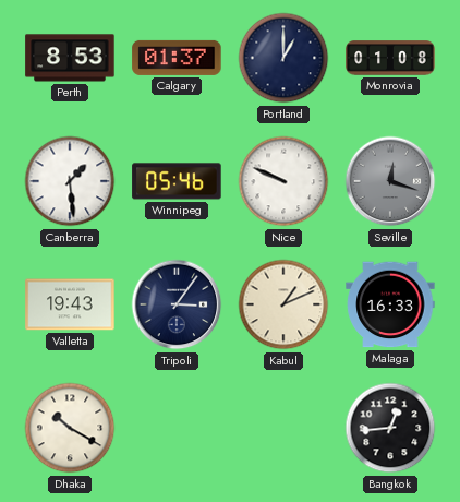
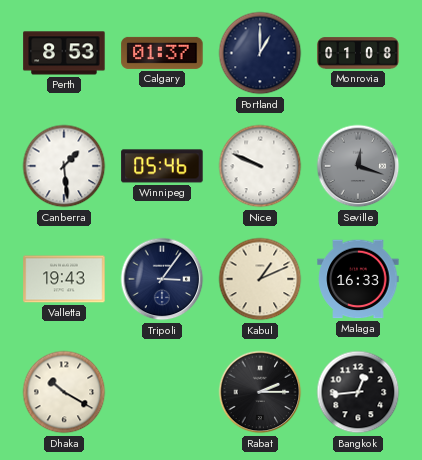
Rabat: none -> 2:15
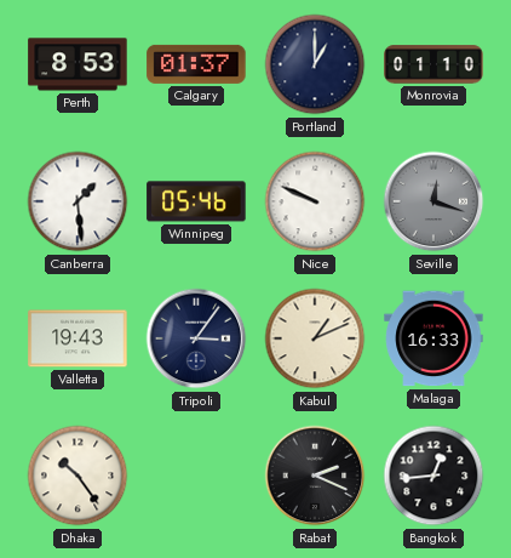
Monrovia: 01:08 -> 01:10
Dhaka: 10:20 -> 10:24
Rabat: 2:15 -> 2:19
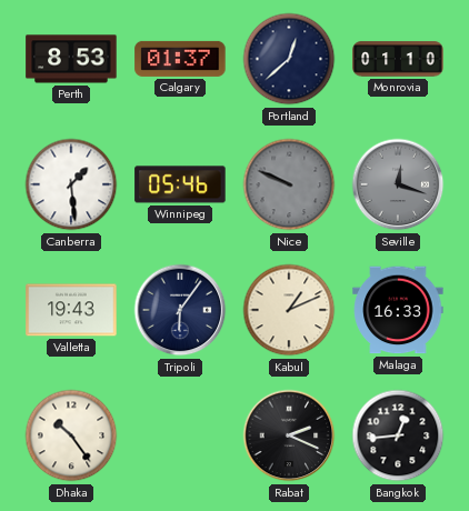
Portland: 1:00 -> 12:38
Nice dial: white -> grey
Tripoli: 3:06 -> 6:06
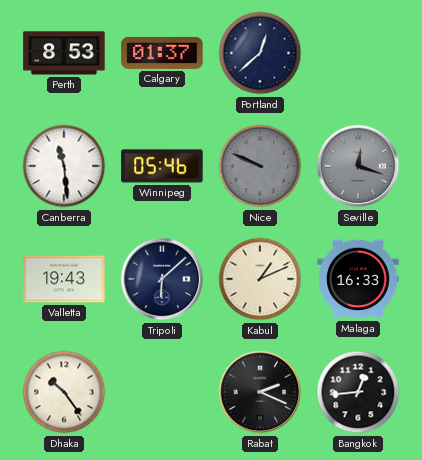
Monrovia: 01:10 -> none
Canberra: 1:29 -> 11:29
Tripoli: 6:06 -> 6:08
